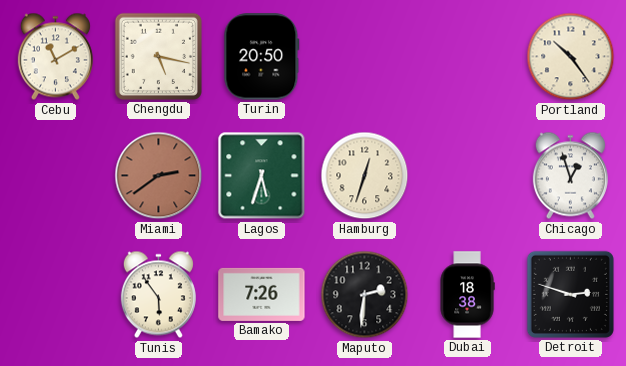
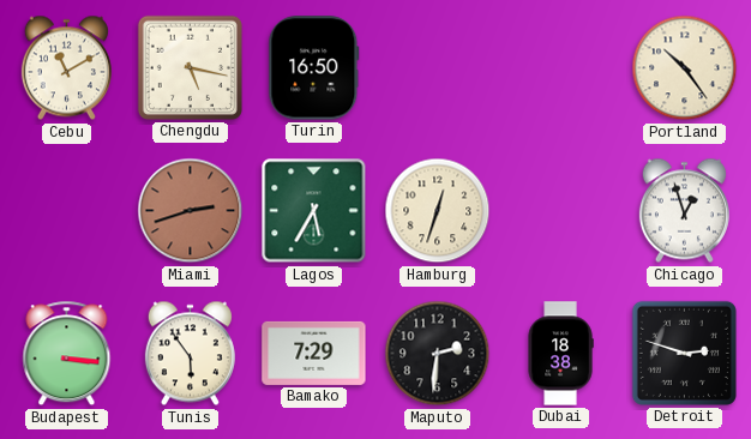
Turin: 20:50 -> 16:50
Miami: 2:39 -> 2:42
Lagos: 5:33 -> 5:35
Budapest: none -> 3:16
Bamako: 7:26 -> 7:29
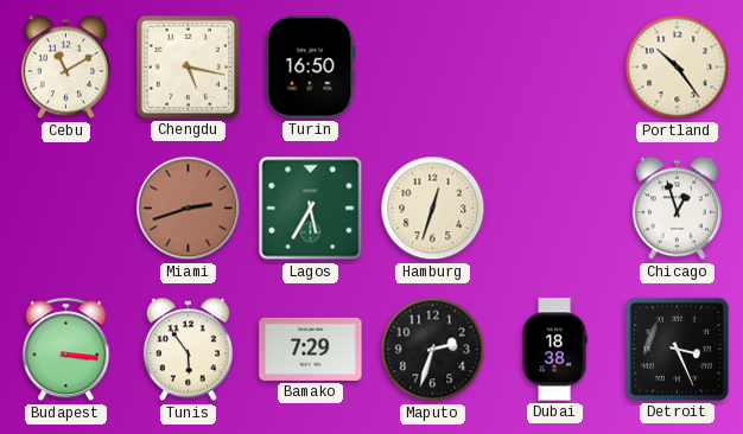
Maputo: 2:31 -> 2:33
Detroit: 2:48 -> 3:26
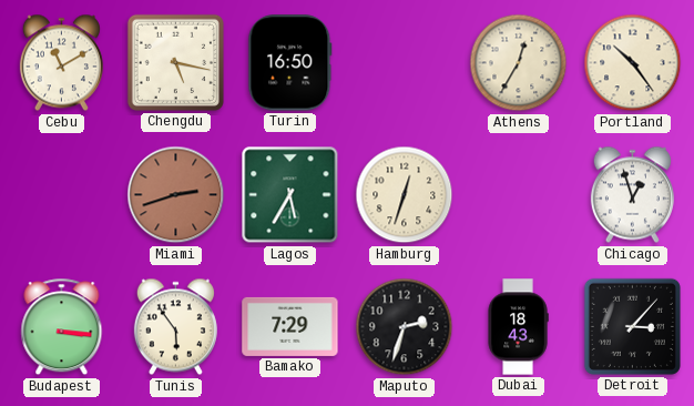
Athens: none -> 12:35
Dubai: 18:38 -> 18:43
Detroit: 3:26 -> 3:07
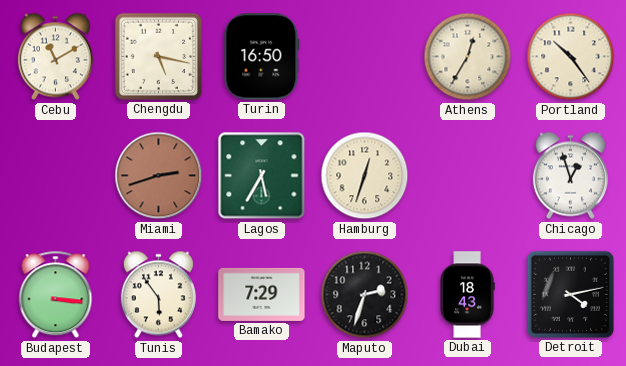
Detroit: 3:07 -> 4:13
